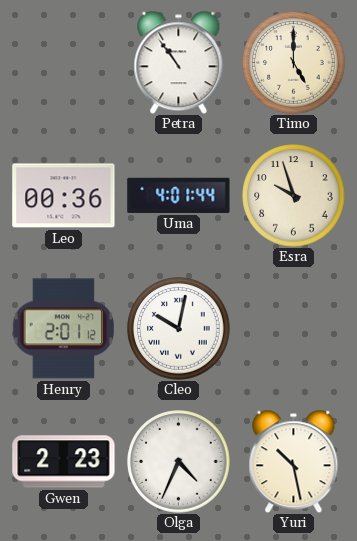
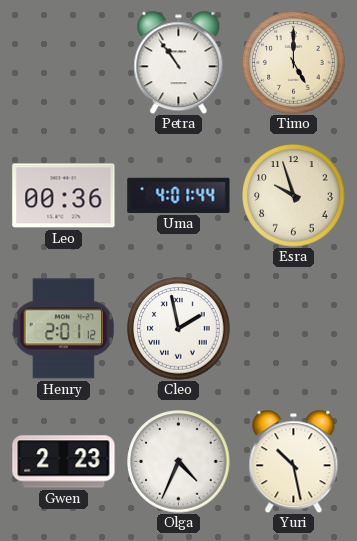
Cleo: 10:02 -> 1:58
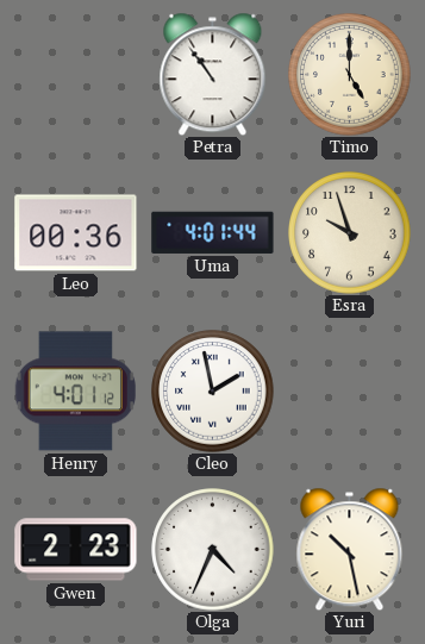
Henry: 2:01 -> 4:01
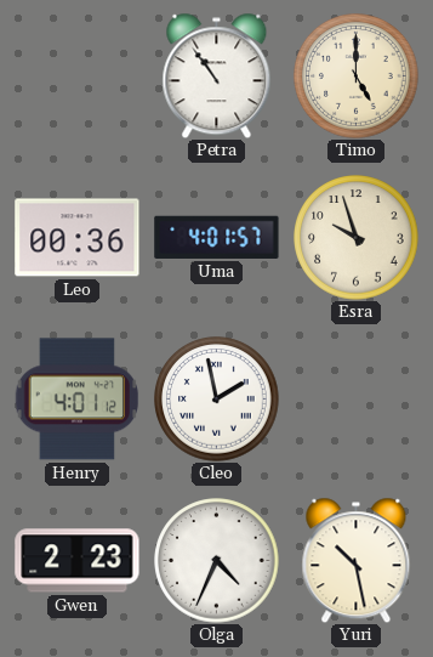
Uma: 4:01:44 -> 4:01:57
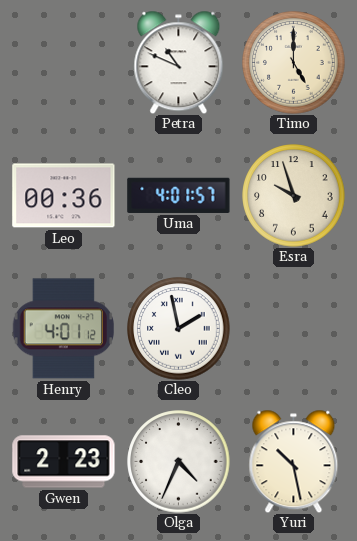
Petra: 10:54 -> 10:49
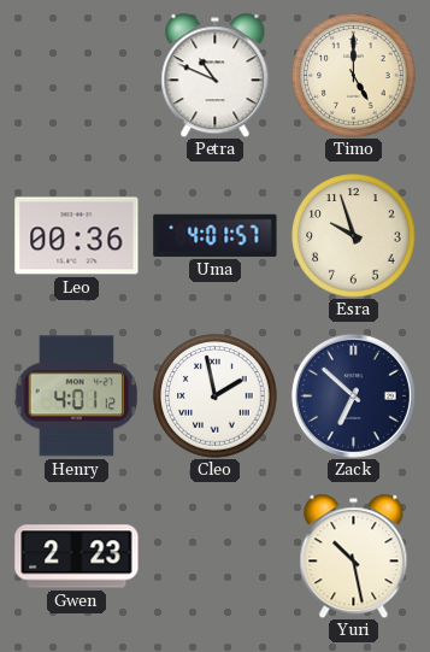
Zack: none -> 6:52
Olga: 4:34 -> none
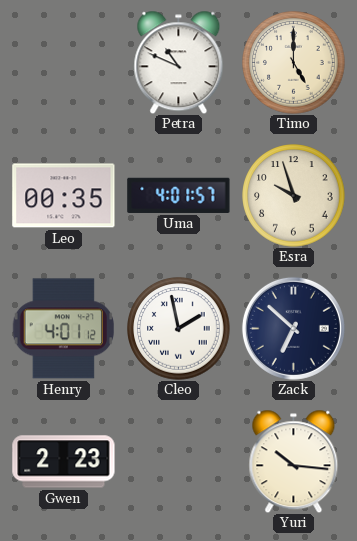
Leo: 00:36 -> 00:35
Yuri: 10:28 -> 10:16
